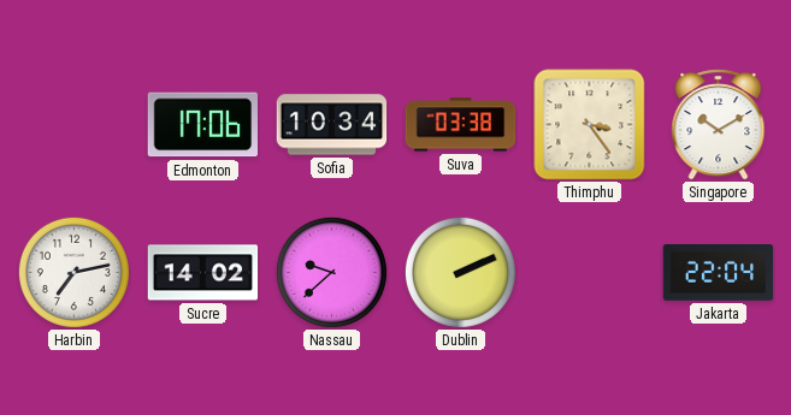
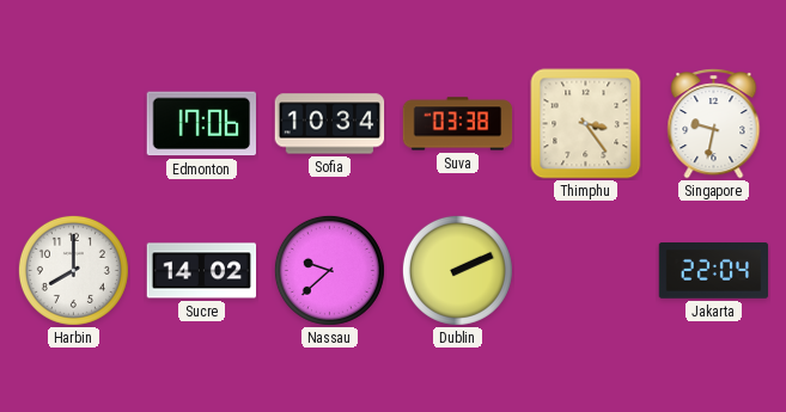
Singapore: 10:10 -> 9:32
Harbin: 7:13 -> 8:00
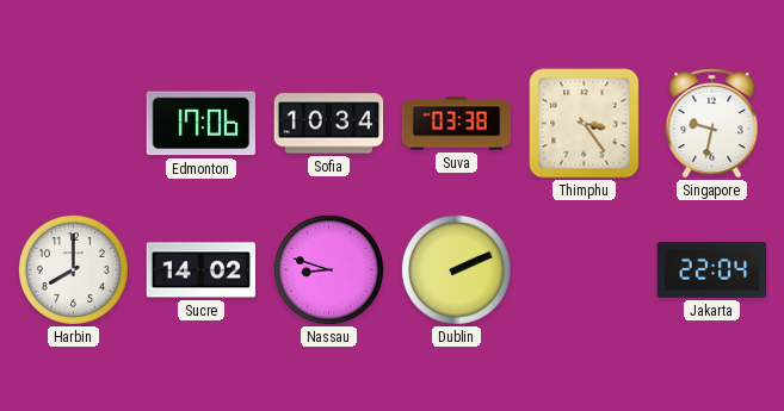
Nassau: 9:38 -> 8:48
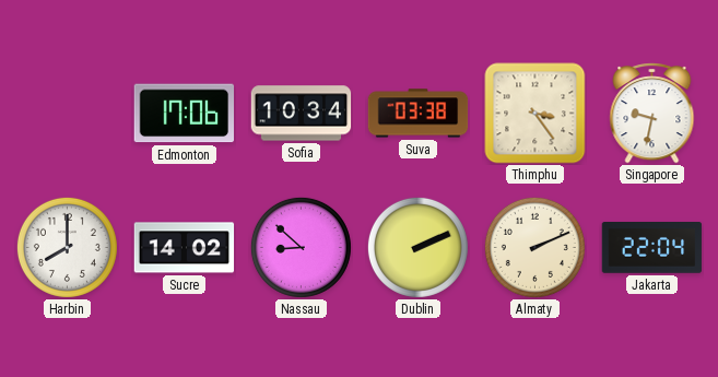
Nassau: 8:48 -> 8:52
Almaty: none -> 2:11
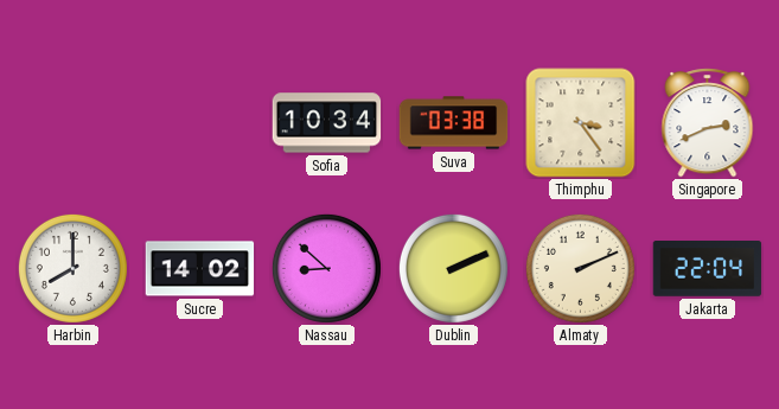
Edmonton: 17:06 -> none
Singapore: 9:32 -> 2:41
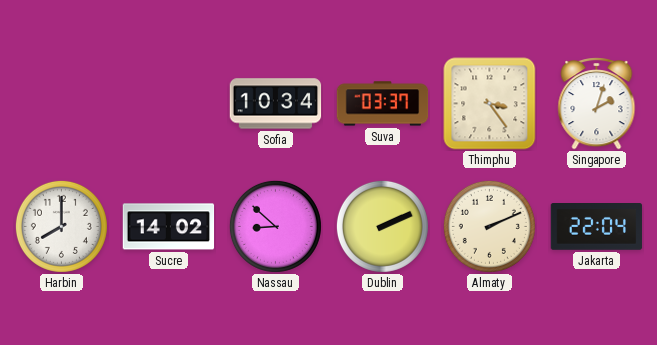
Suva: 03:38 -> 03:37
Singapore: 2:41 -> 2:03
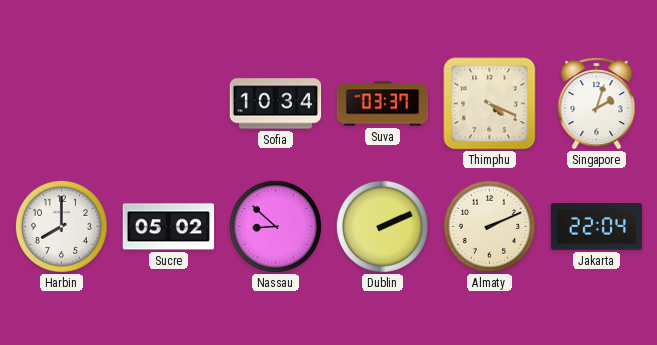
Thimphu: 3:24 -> 4:19
Sucre: 14:02 -> 05:02
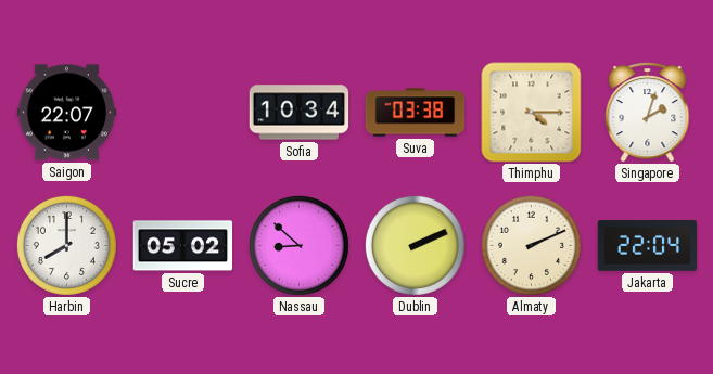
Saigon: none -> 22:07
Suva: 03:37 -> 03:38
Thimphu: 4:19 -> 4:15
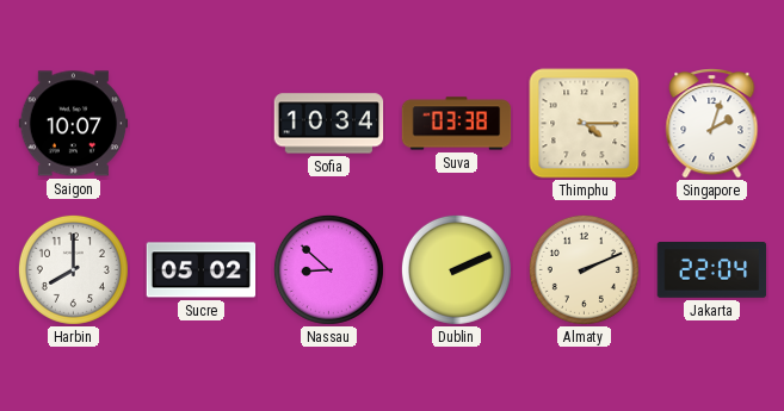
Saigon: 22:07 -> 10:07
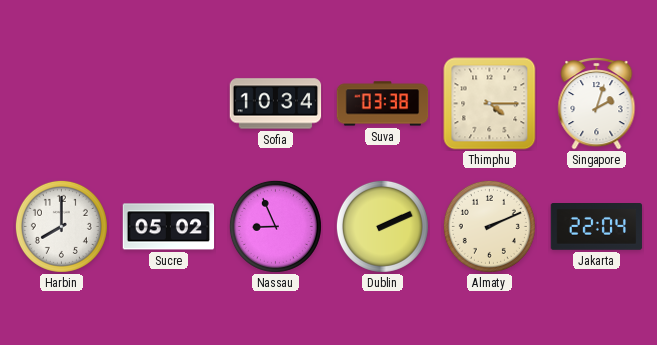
Saigon: 10:07 -> none
Nassau: 8:52 -> 8:56
